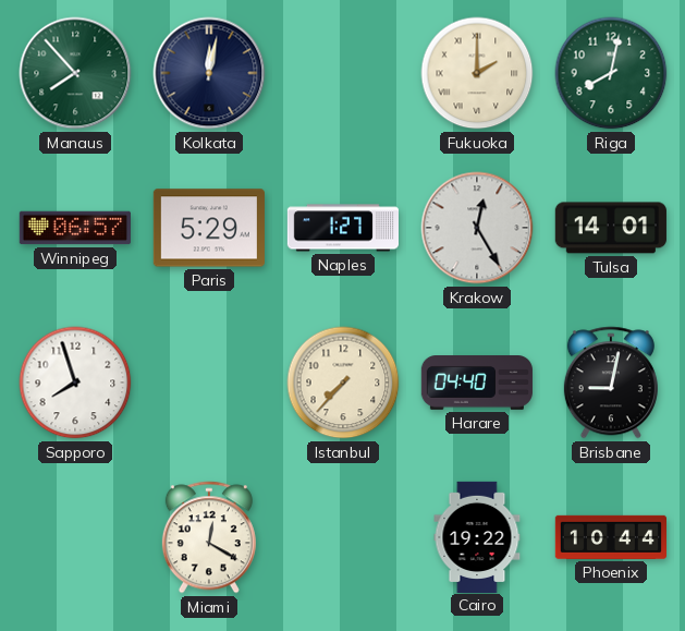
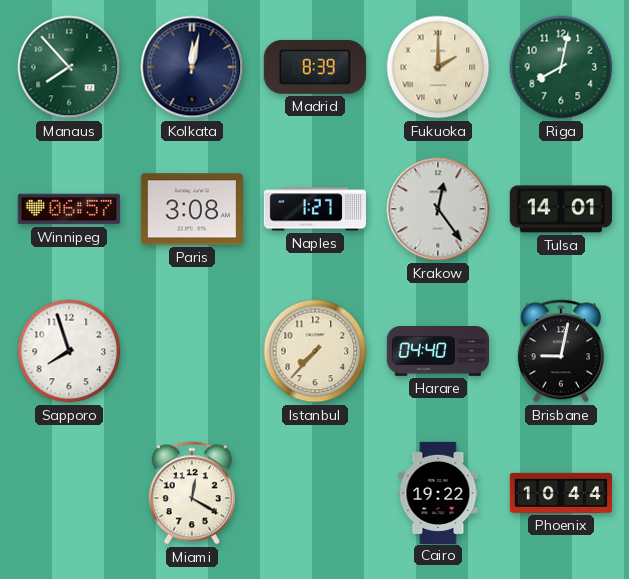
Madrid: none -> 8:39
Paris: 5:29 -> 3:08
Krakow: 12:25 -> 12:24
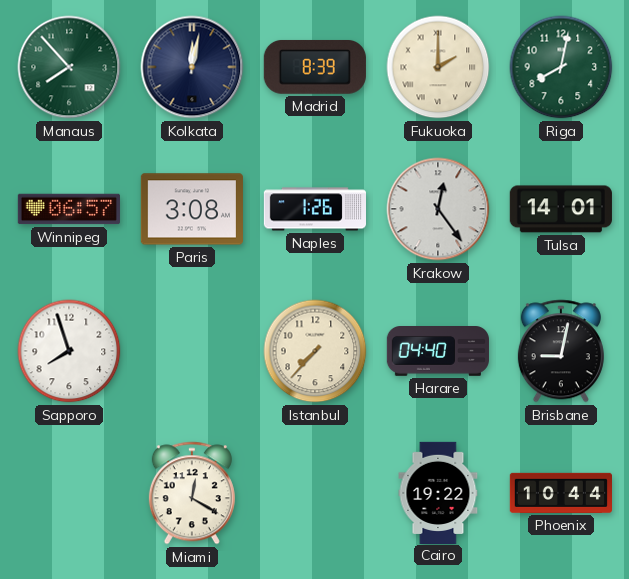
Naples: 1:27 -> 1:26
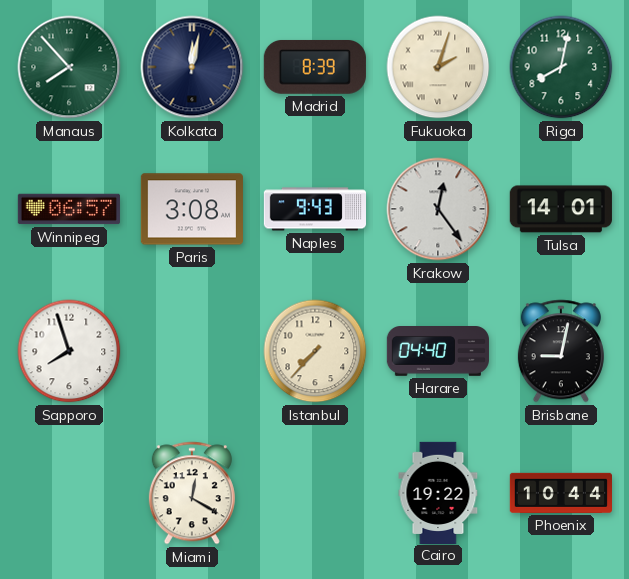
Fukuoka: 2:00 -> 2:03
Naples: 1:26 -> 9:43
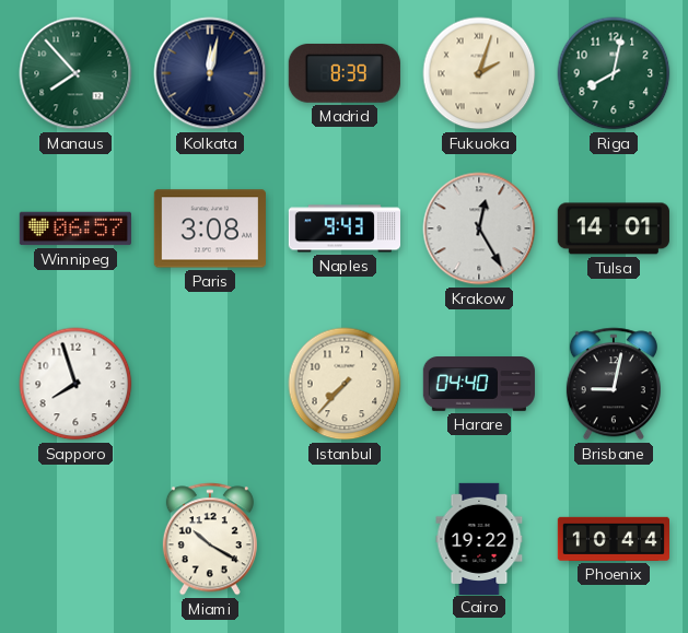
Krakow: 12:24 -> 12:25
Miami: 12:20 -> 10:20
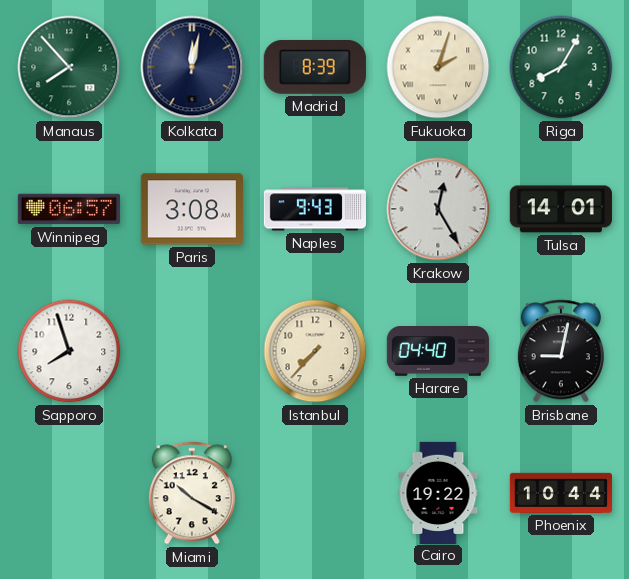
Riga: 8:02 -> 8:05
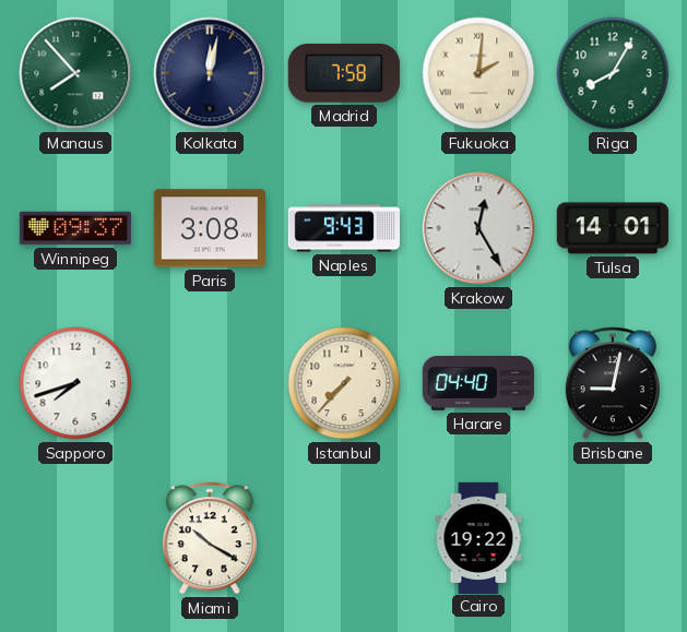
Madrid: 8:39 -> 7:58
Fukuoka: 2:03 -> 2:01
Winnipeg: 06:57 -> 09:37
Sapporo: 7:57 -> 7:42
Phoenix: 10:44 -> none
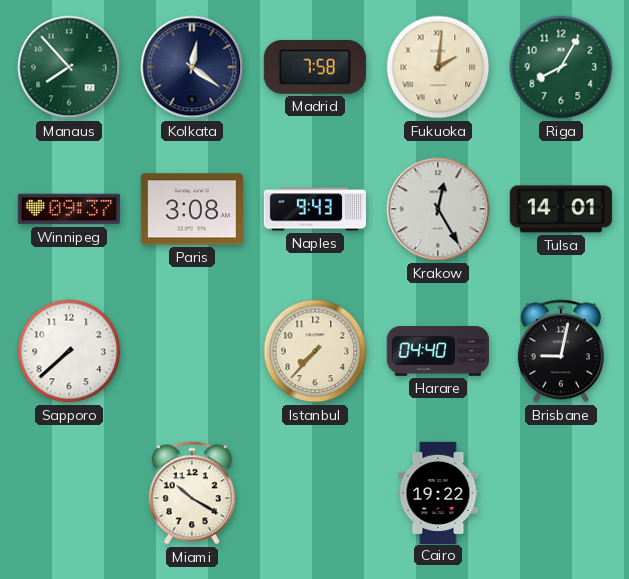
Kolkata: 12:02 -> 12:21
Sapporo: 7:42 -> 7:38
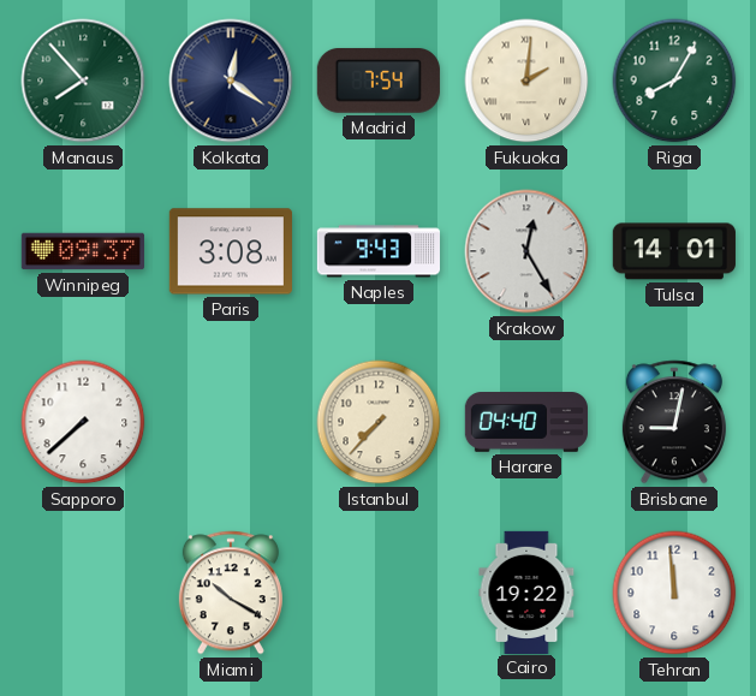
Madrid: 7:58 -> 7:54
Tehran: none -> 11:59
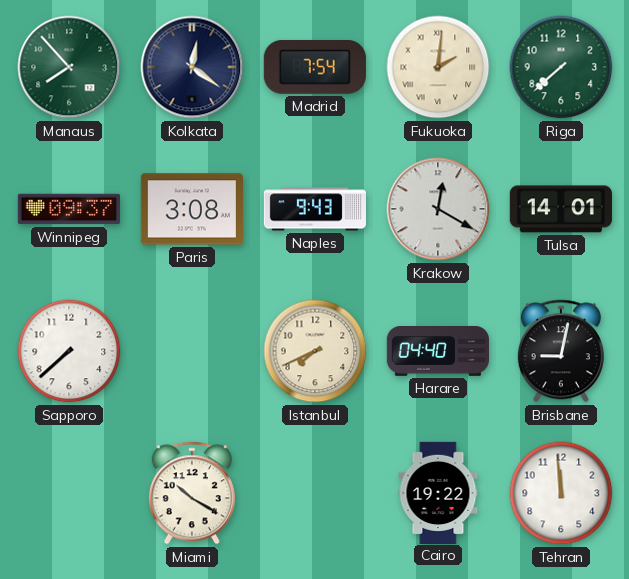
Riga: 8:05 -> 7:38
Krakow: 12:25 -> 12:20
Istanbul: 7:37 -> 7:41
